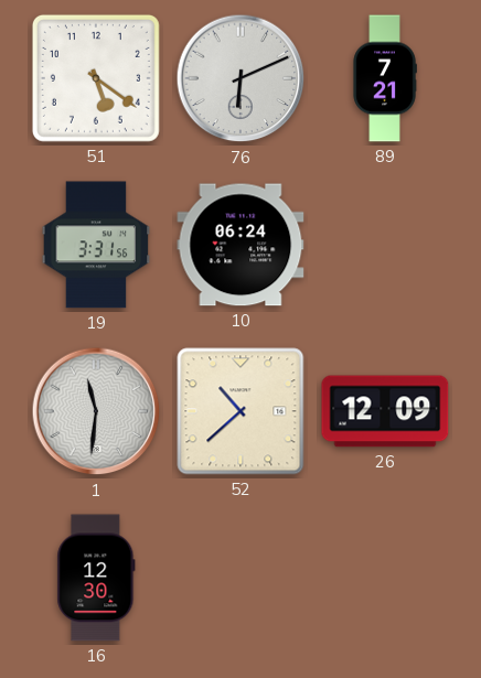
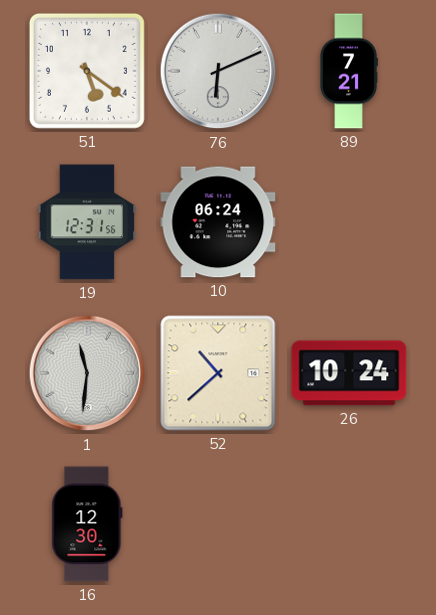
19: 3:31 -> 12:31
26: 12:09 -> 10:24
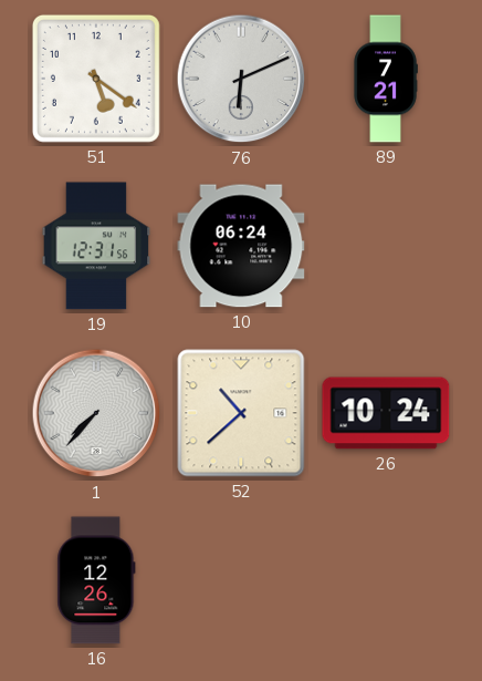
1: 11:31 -> 7:37
16: 12:30 -> 12:26
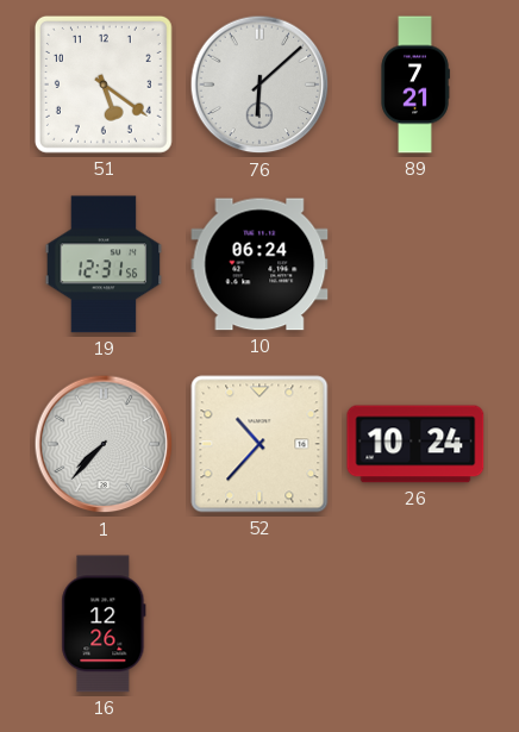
76: 6:11 -> 6:08
52: 10:38 -> 10:37
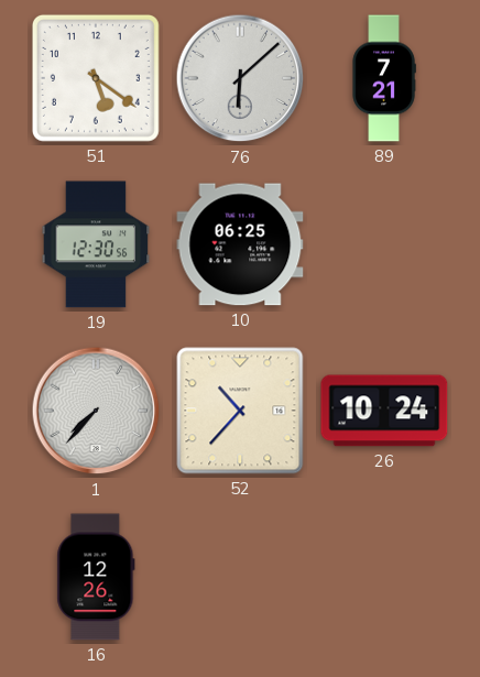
19: 12:31 -> 12:30
10: 06:24 -> 06:25
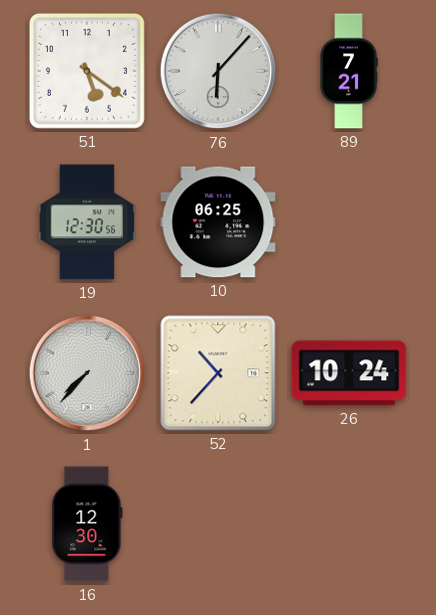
76: 6:08 -> 6:07
16: 12:26 -> 12:30
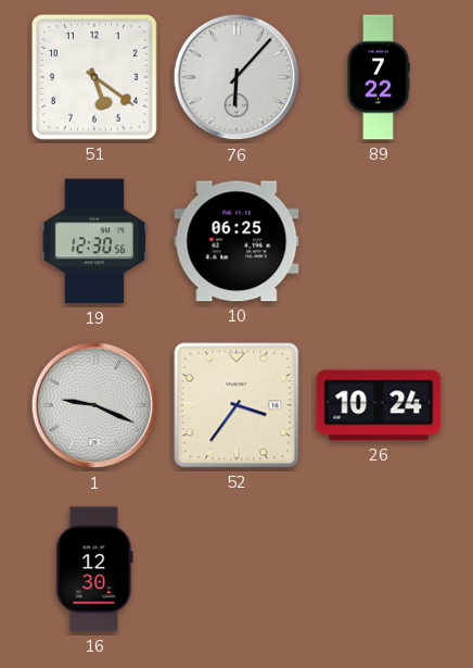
89: 7:21 -> 7:22
1: 7:37 -> 9:19
52: 10:37 -> 3:36
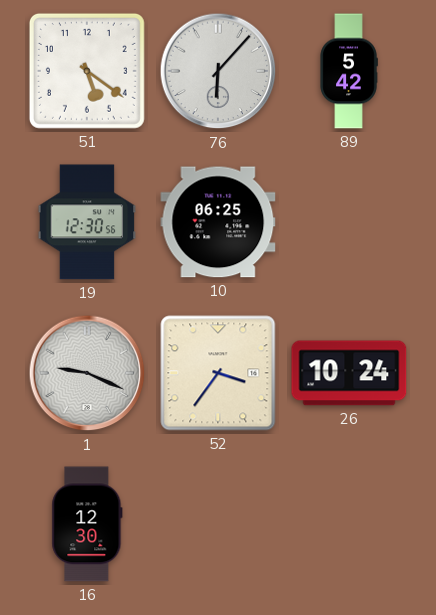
89: 7:22 -> 5:42
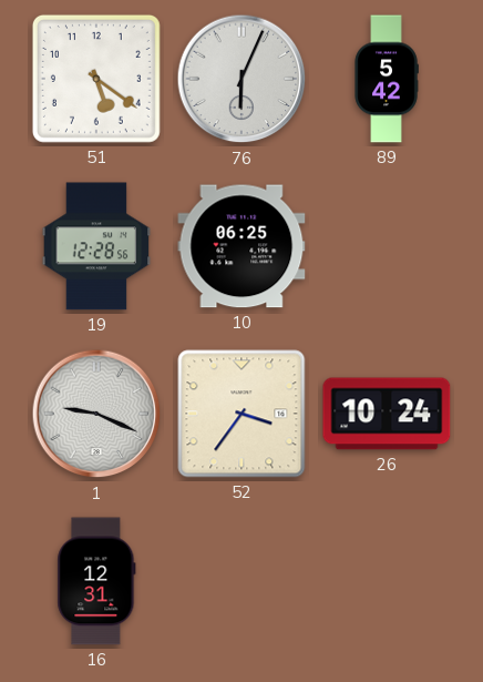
76: 6:07 -> 6:04
19: 12:30 -> 12:28
16: 12:30 -> 12:31
